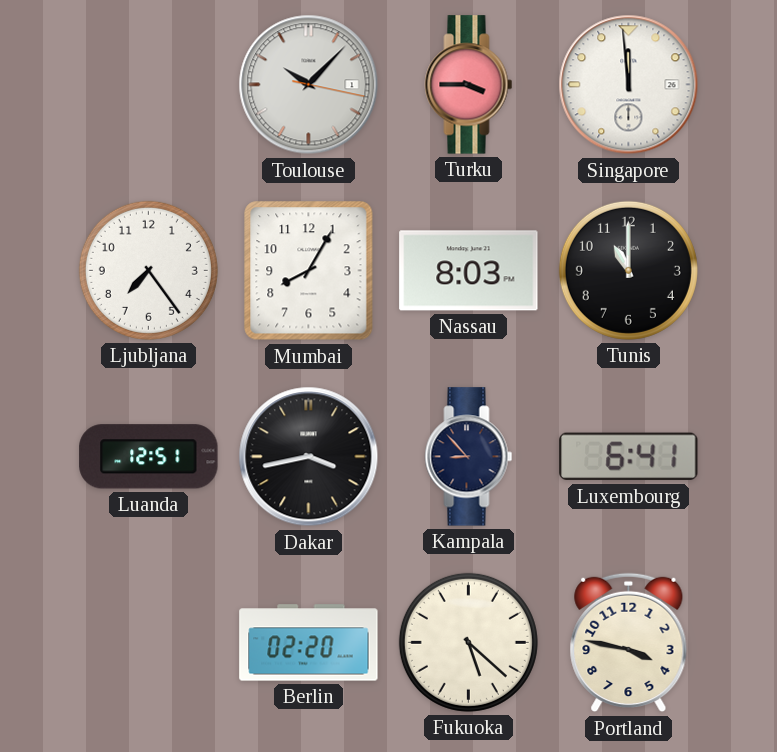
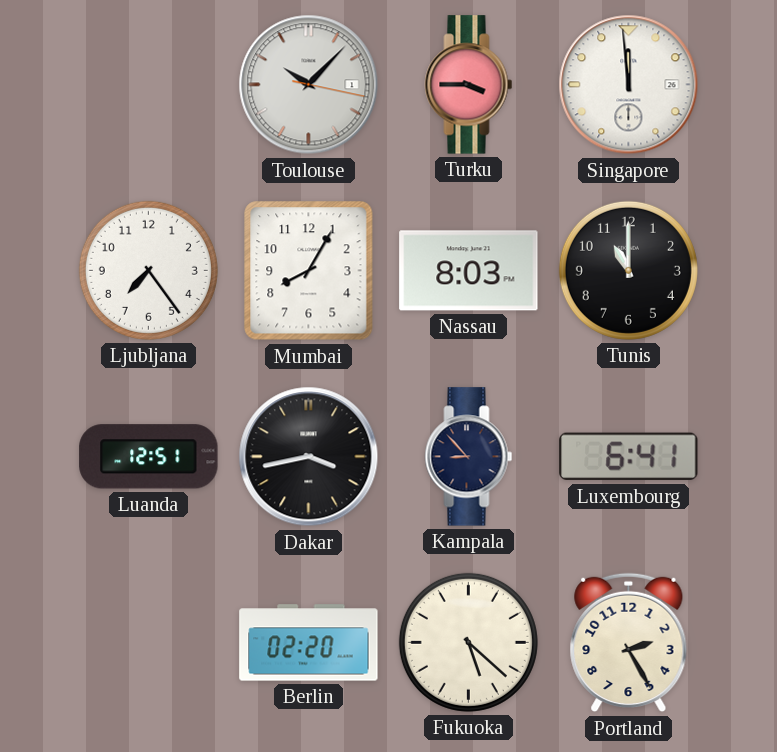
Portland: 3:47 -> 2:25
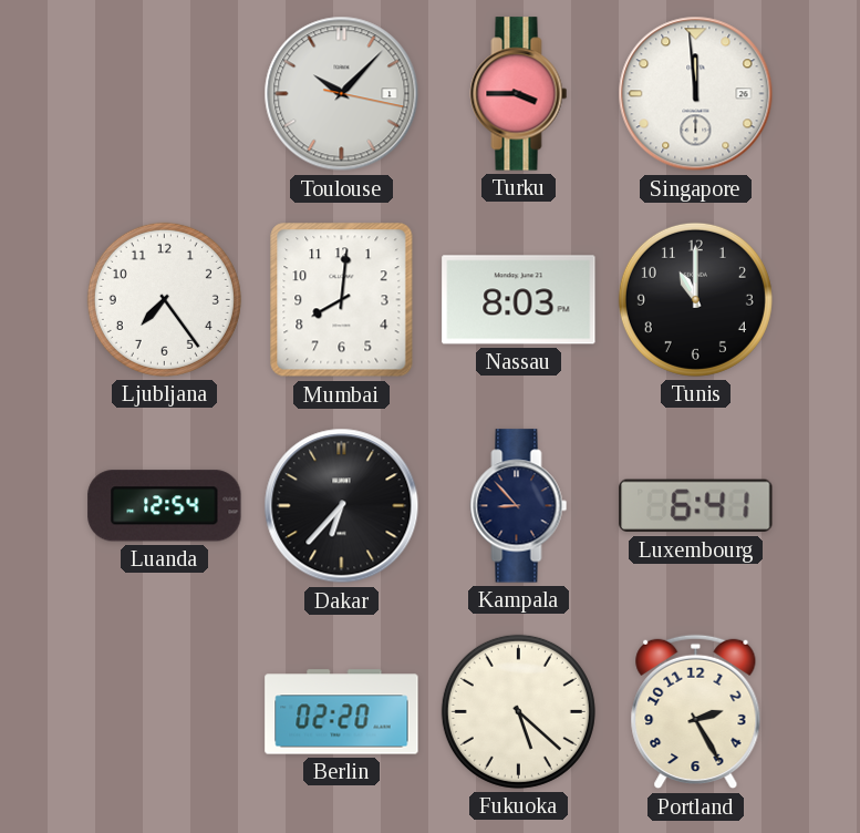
Mumbai: 8:05 -> 8:01
Luanda: 12:51 -> 12:54
Dakar: 3:43 -> 6:37
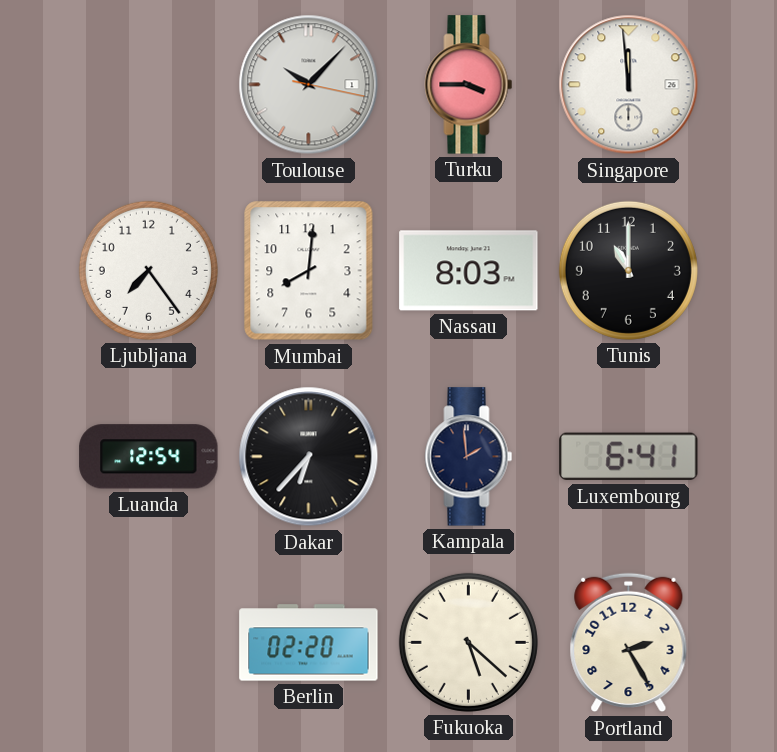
Kampala: 8:53 -> 1:59
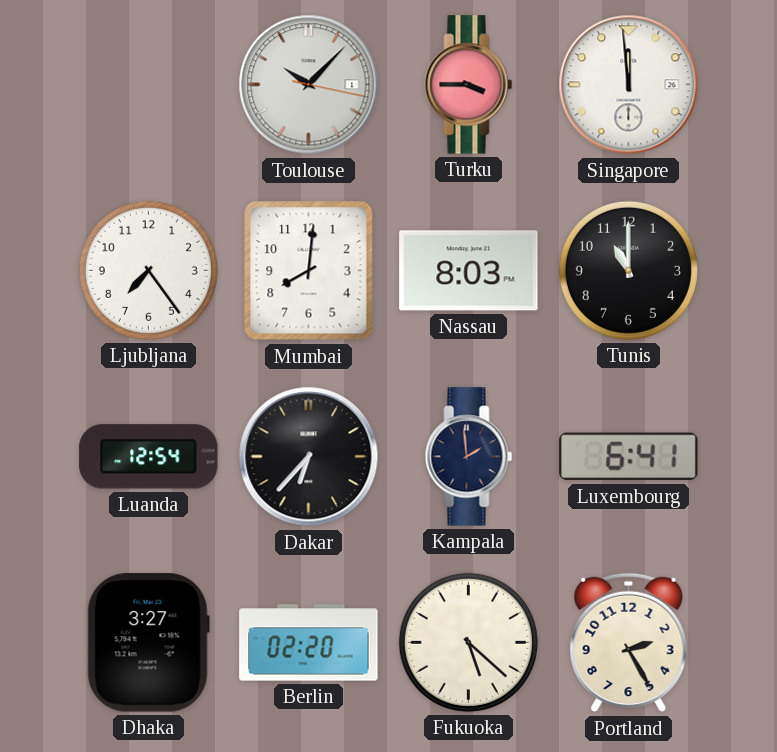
Dhaka: none -> 3:27
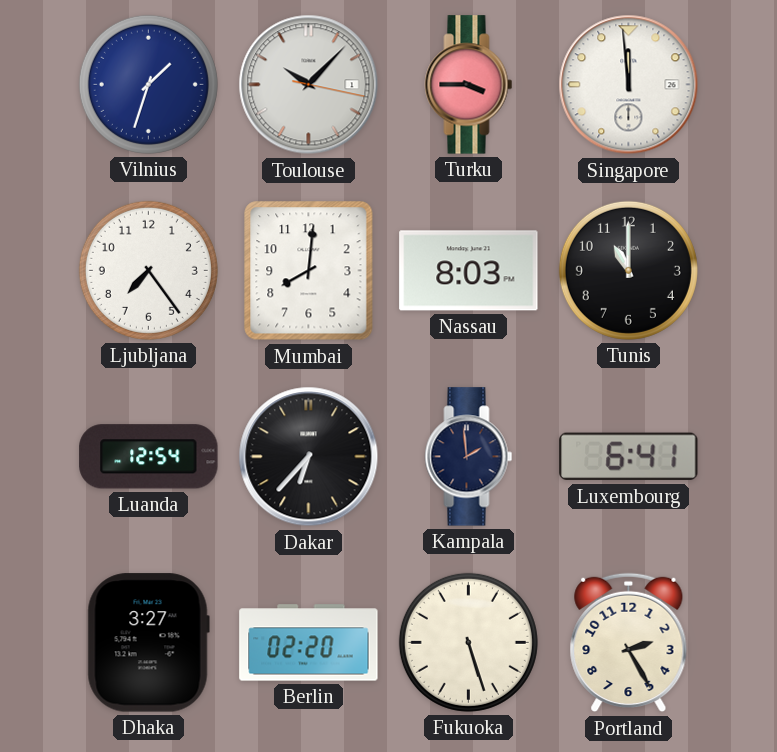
Vilnius: none -> 1:33
Fukuoka: 5:22 -> 5:27
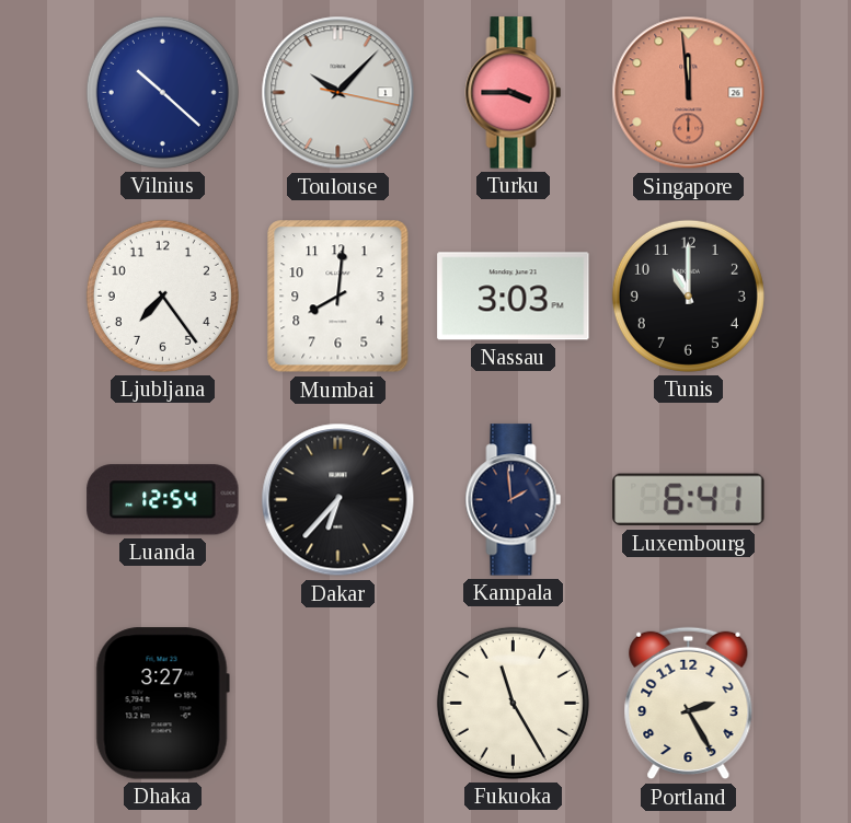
Vilnius: 1:33 -> 10:22
Singapore dial: white -> salmon
Nassau: 8:03 -> 3:03
Berlin: 02:20 -> none
Fukuoka: 5:27 -> 11:25
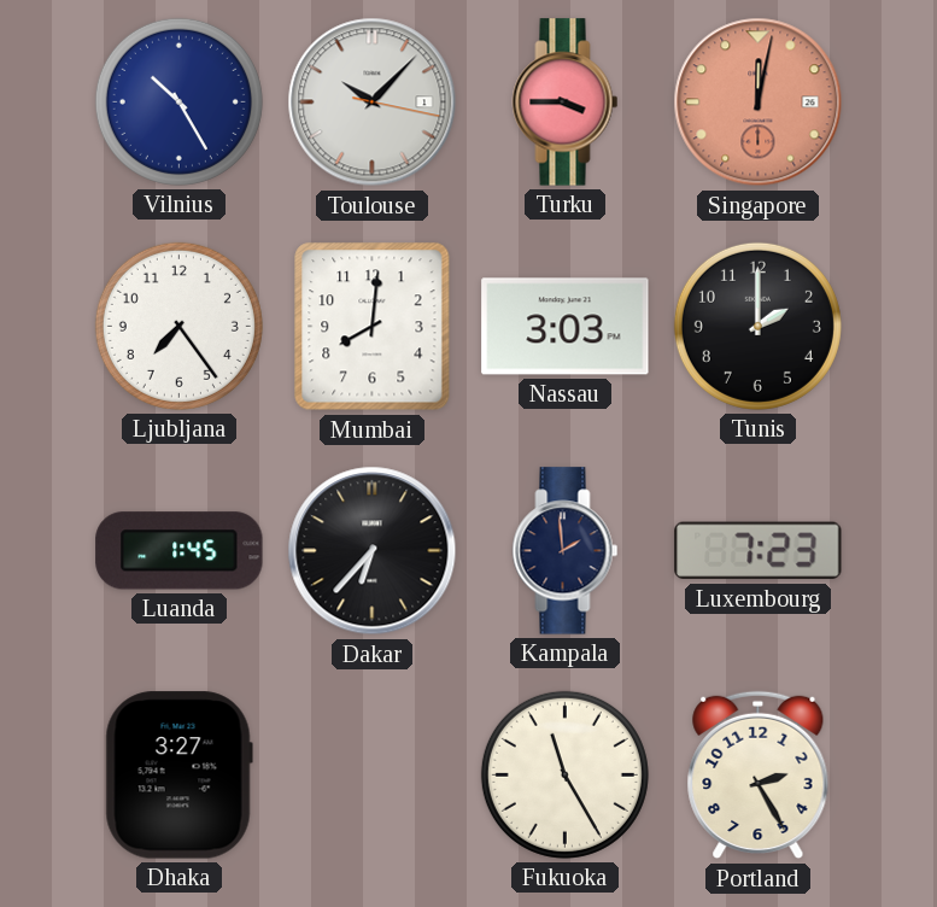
Vilnius: 10:22 -> 10:25
Singapore: 11:59 -> 12:02
Tunis: 11:00 -> 2:00
Luanda: 12:54 -> 1:45
Luxembourg: 6:41 -> 7:23
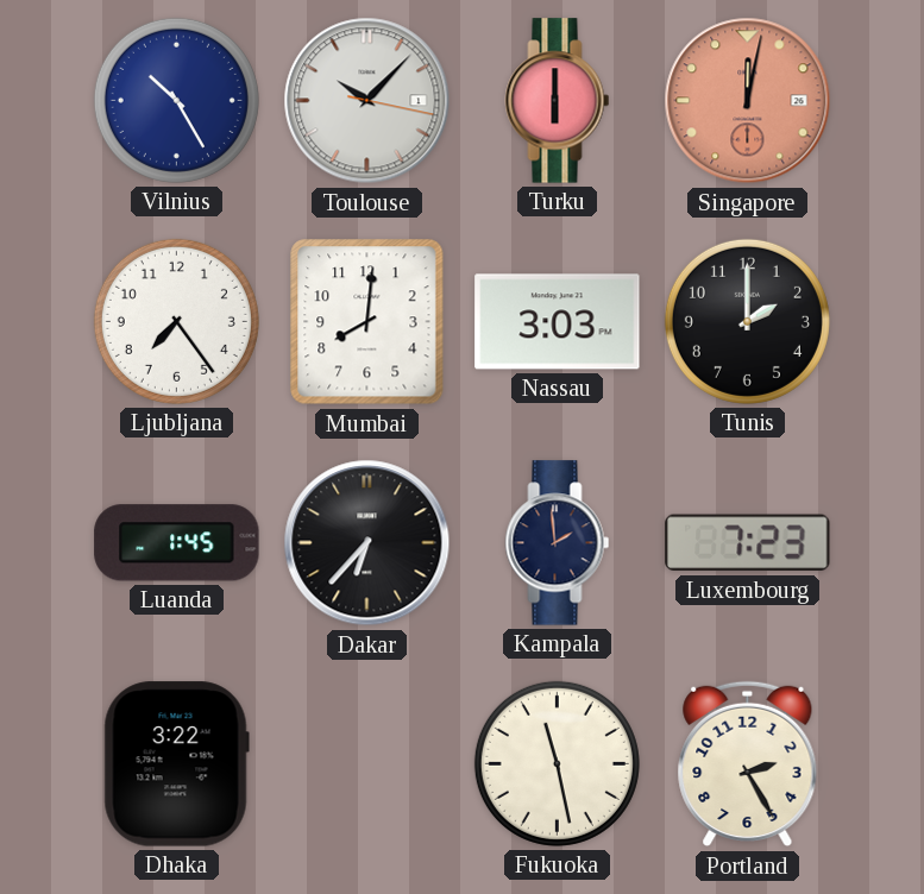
Turku: 3:45 -> 6:00
Dhaka: 3:27 -> 3:22
Fukuoka: 11:25 -> 11:28
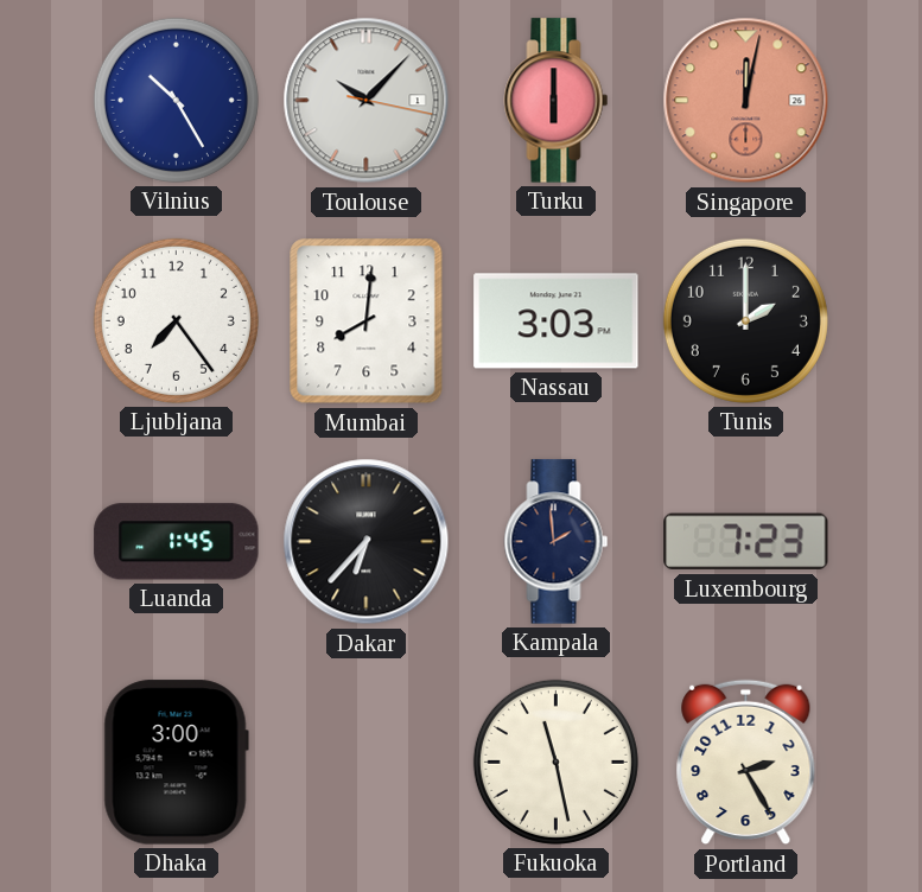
Dhaka: 3:22 -> 3:00
